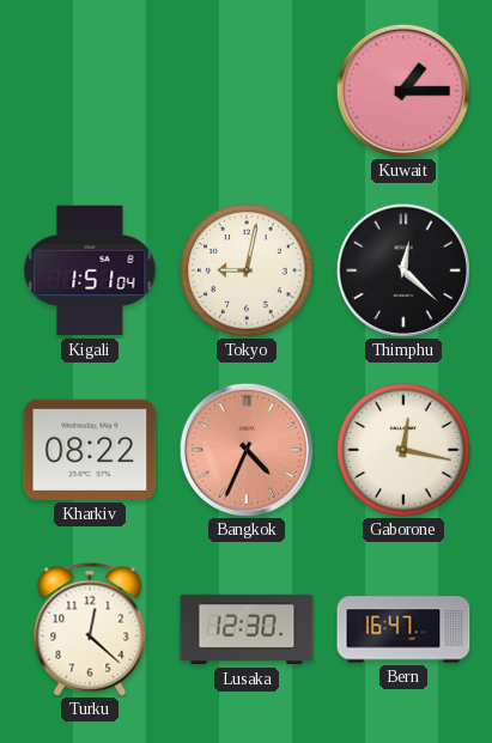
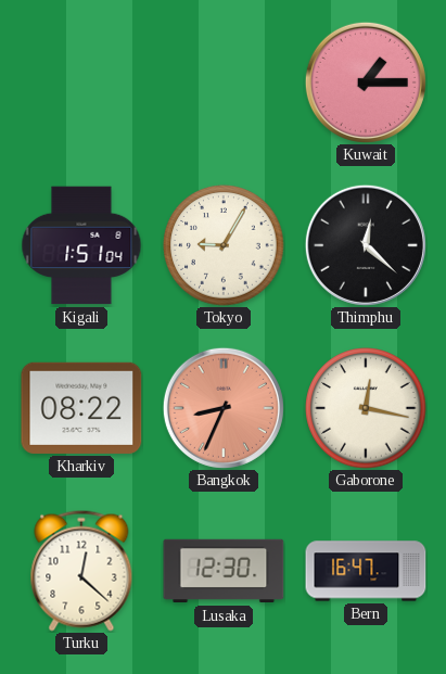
Tokyo: 9:02 -> 9:05
Bangkok: 4:34 -> 8:34
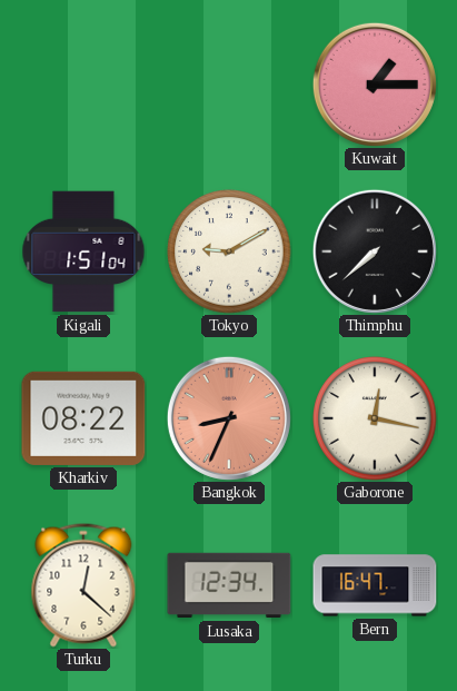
Tokyo: 9:05 -> 9:10
Thimphu: 12:22 -> 7:38
Lusaka: 12:30 -> 12:34
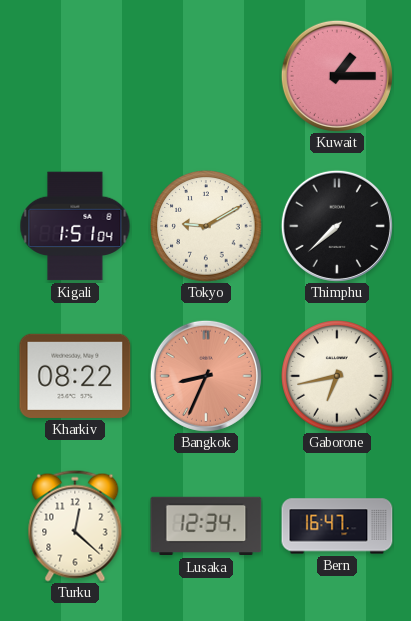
Gaborone: 12:17 -> 6:43
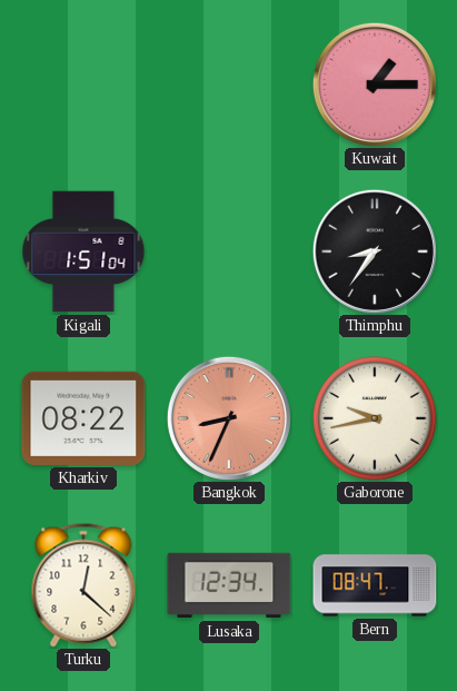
Tokyo: 9:10 -> none
Thimphu: 7:38 -> 8:36
Gaborone: 6:43 -> 9:43
Bern: 16:47 -> 08:47
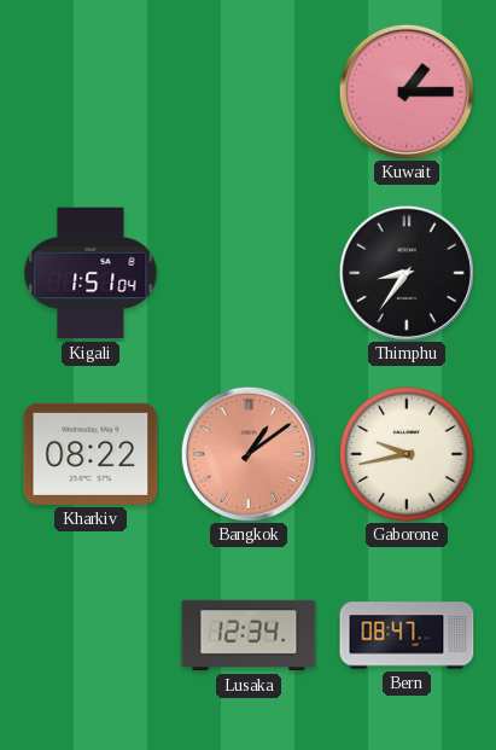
Bangkok: 8:34 -> 1:09
Turku: 12:22 -> none
